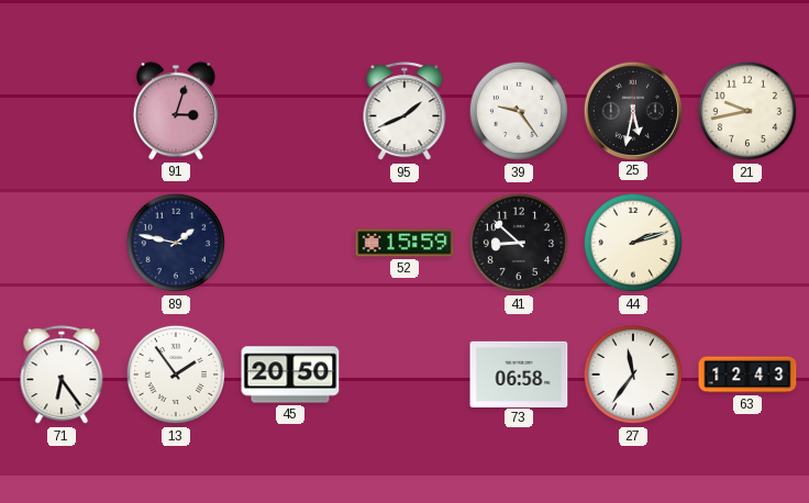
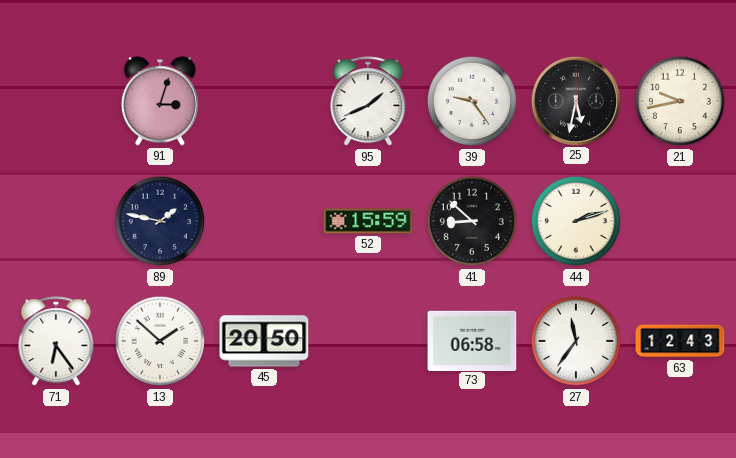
13: 1:54 -> 1:52
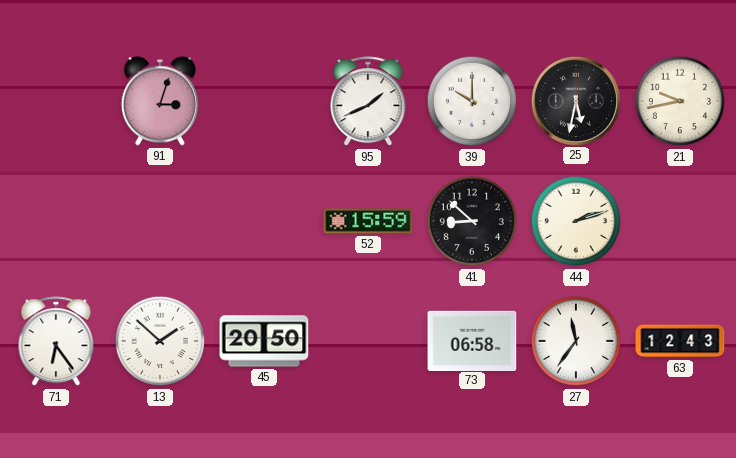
39: 9:24 -> 10:00
89: 1:47 -> none
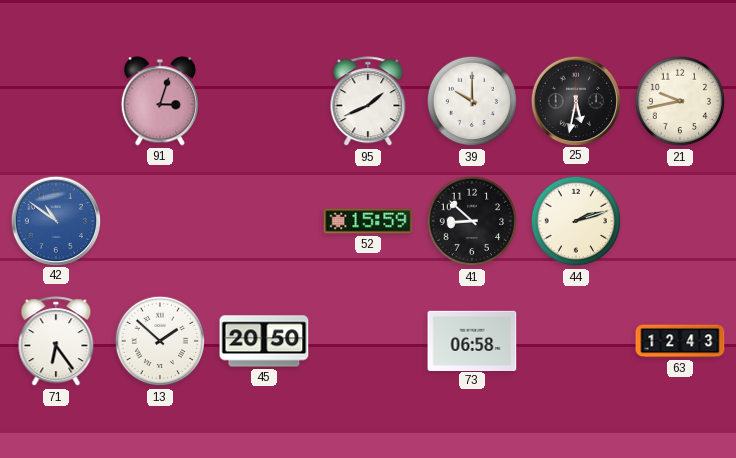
42: none -> 10:51
27: 11:36 -> none
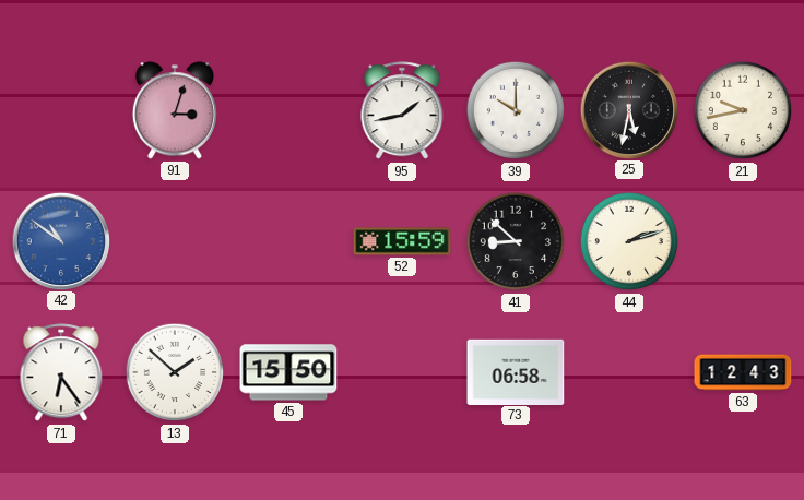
95: 1:41 -> 1:43
45: 20:50 -> 15:50
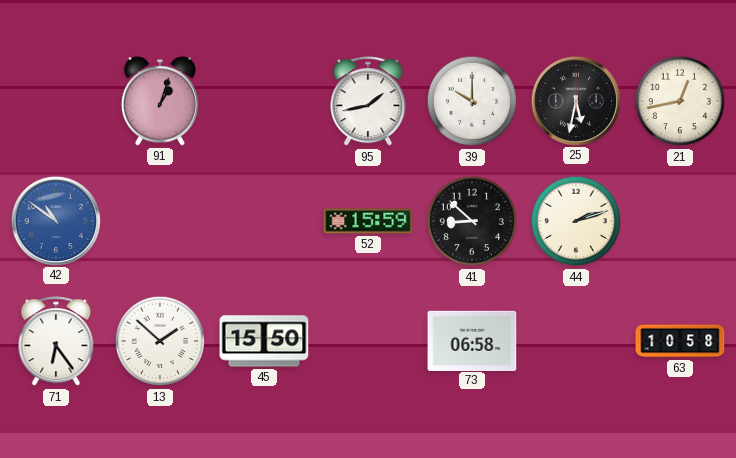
91: 3:03 -> 1:03
21: 9:43 -> 12:43
63: 12:43 -> 10:58
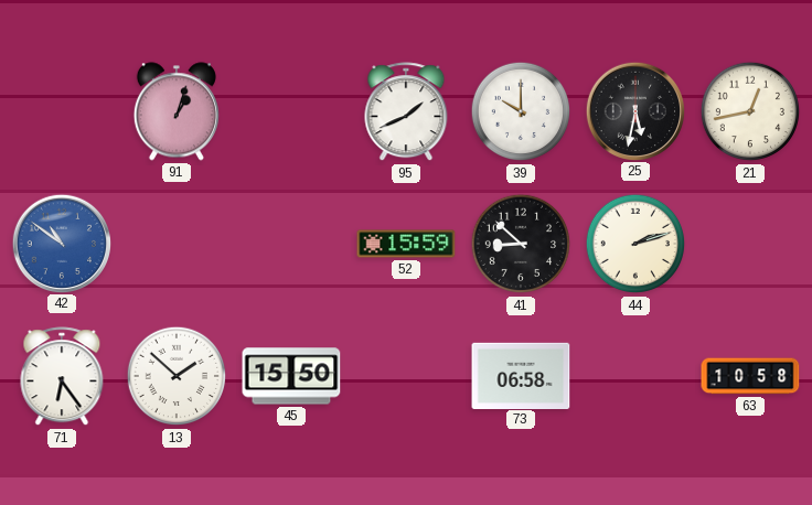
95: 1:43 -> 1:41
